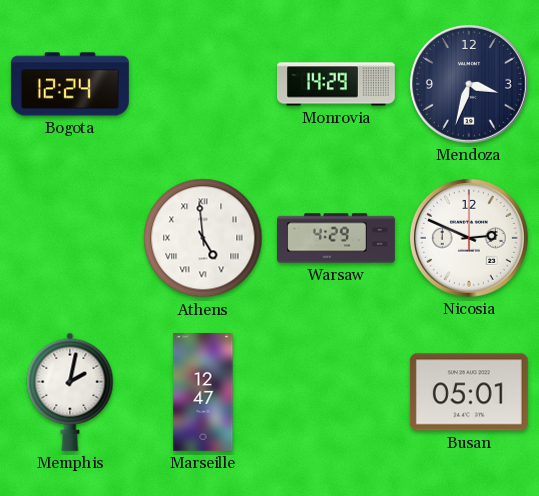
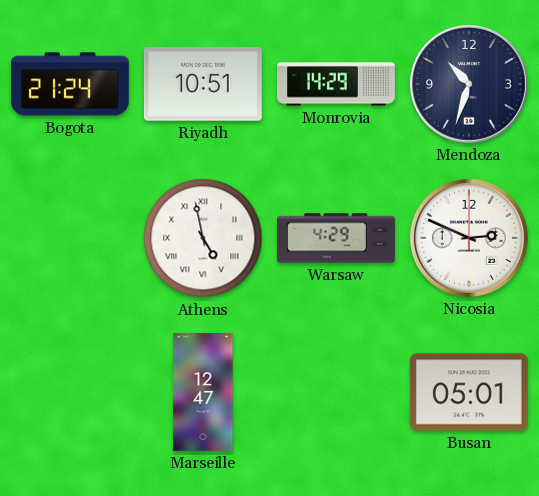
Bogota: 12:24 -> 21:24
Riyadh: none -> 10:51
Mendoza: 3:33 -> 10:33
Athens: 4:59 -> 4:58
Memphis: 2:02 -> none
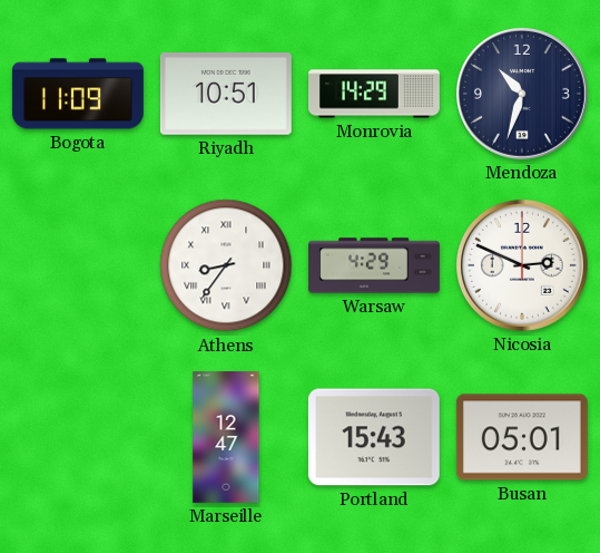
Bogota: 21:24 -> 11:09
Athens: 4:58 -> 8:36
Portland: none -> 15:43
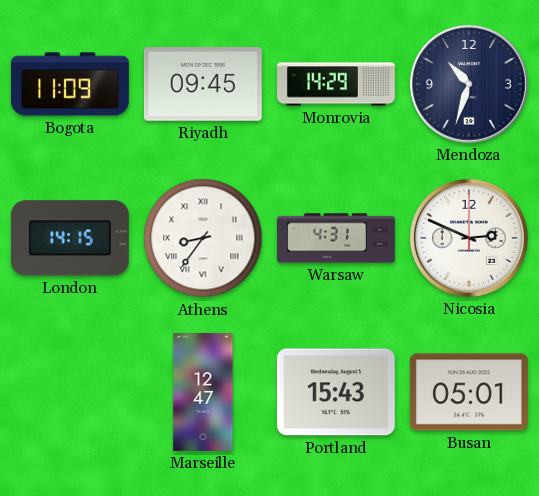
Riyadh: 10:51 -> 09:45
London: none -> 14:15
Warsaw: 4:29 -> 4:31
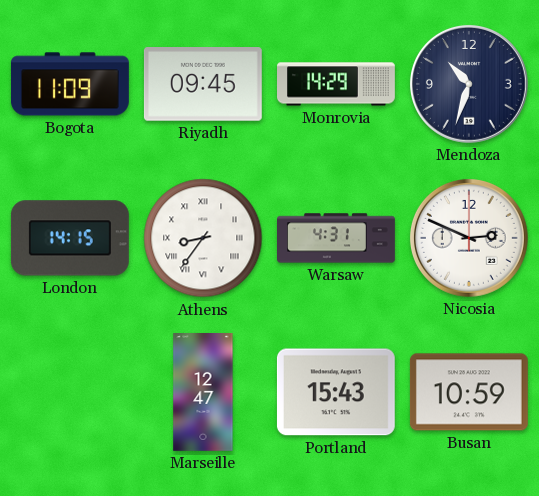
Busan: 05:01 -> 10:59
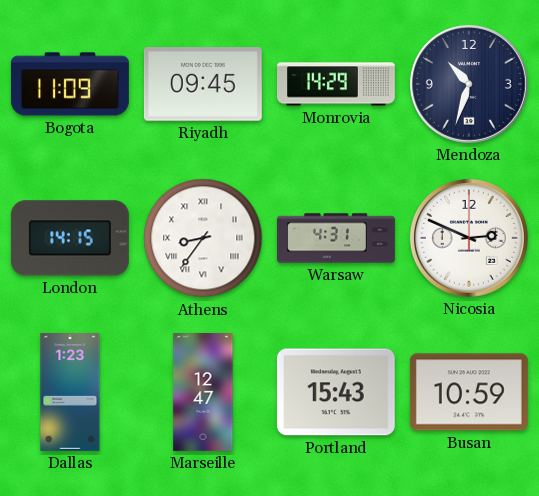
Dallas: none -> 1:23
